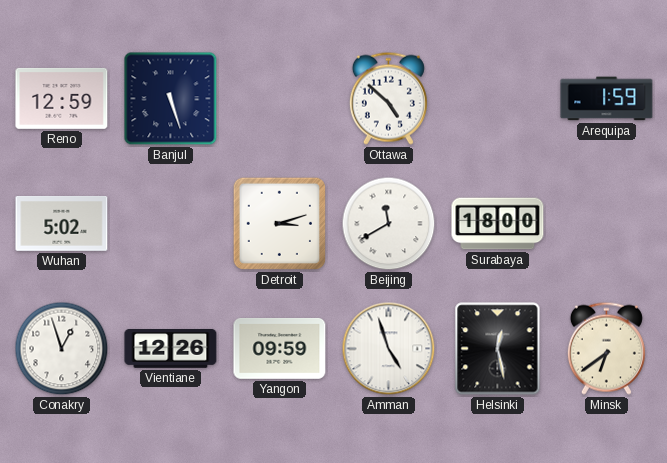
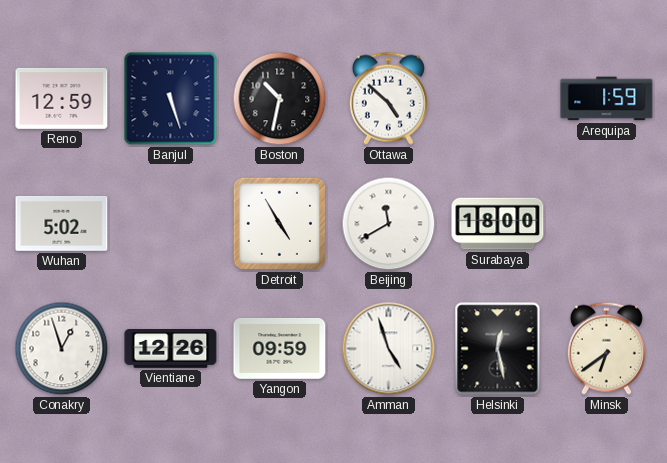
Boston: none -> 10:32
Detroit: 3:12 -> 4:55
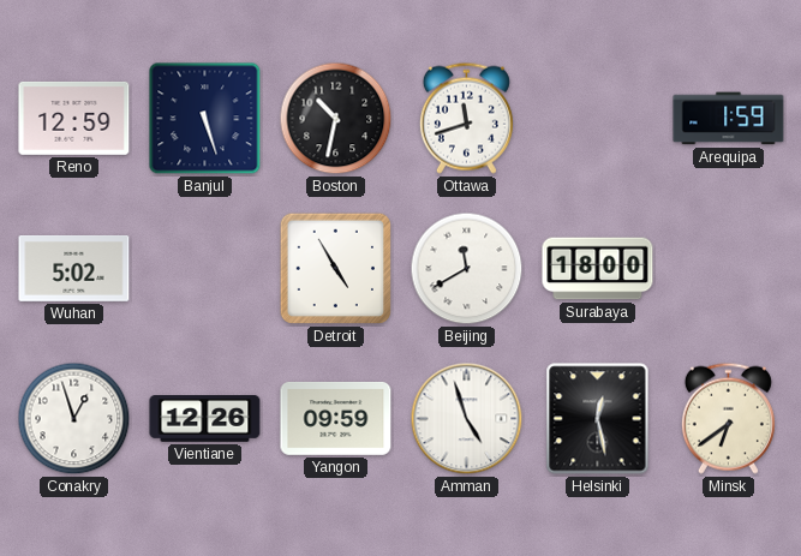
Ottawa: 4:52 -> 11:42
